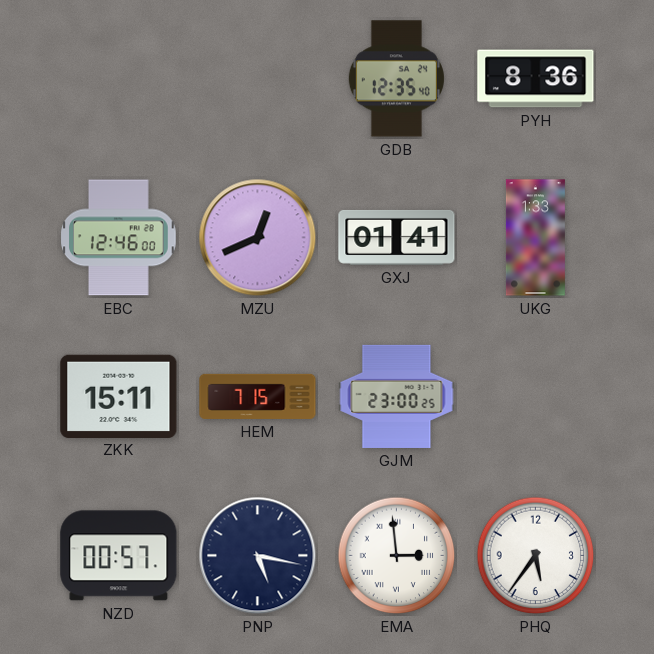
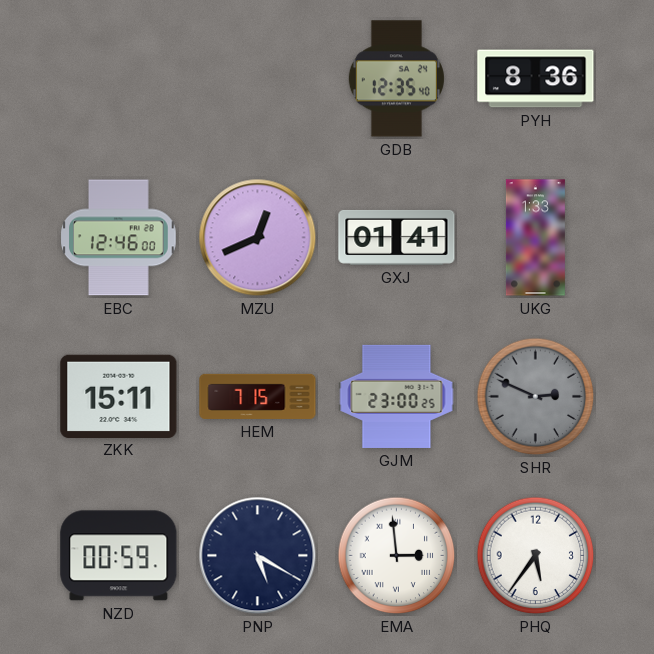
SHR: none -> 2:49
NZD: 00:57 -> 00:59
PNP: 5:17 -> 5:20
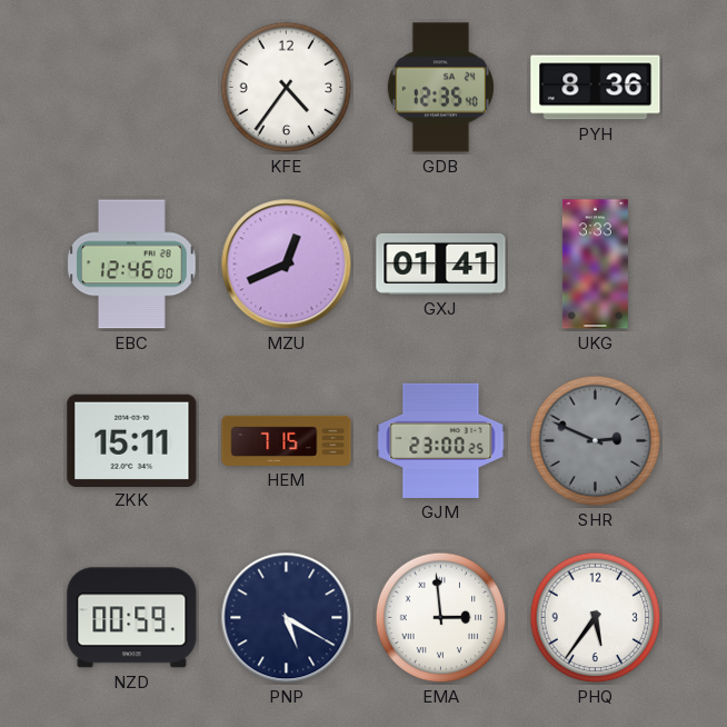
KFE: none -> 4:36
UKG: 1:33 -> 3:33
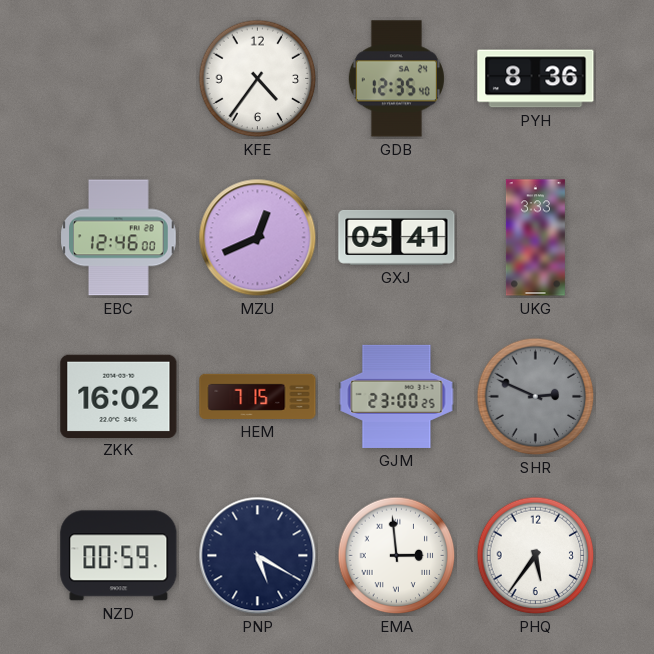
GXJ: 01:41 -> 05:41
ZKK: 15:11 -> 16:02
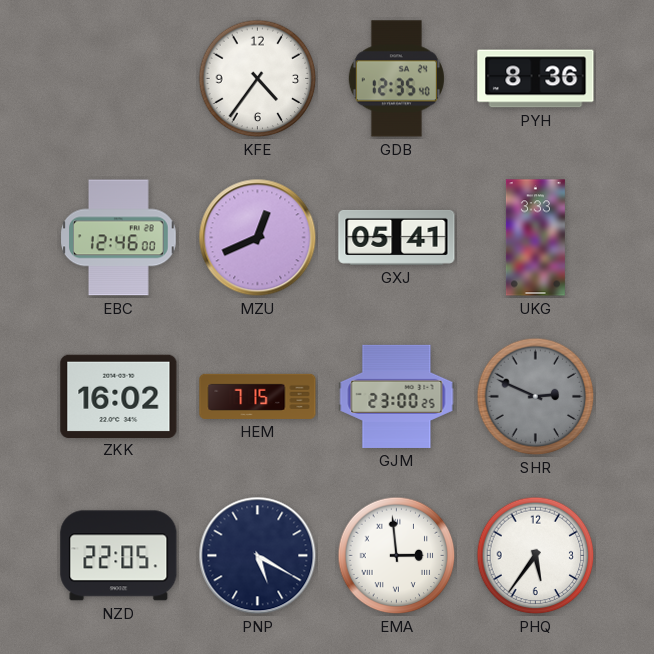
NZD: 00:59 -> 22:05
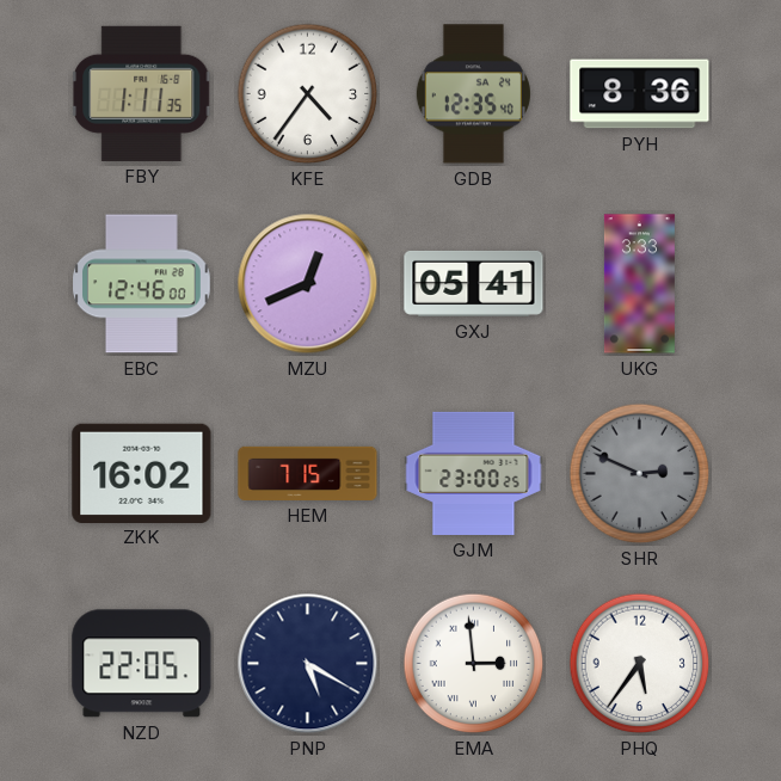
FBY: none -> 1:11
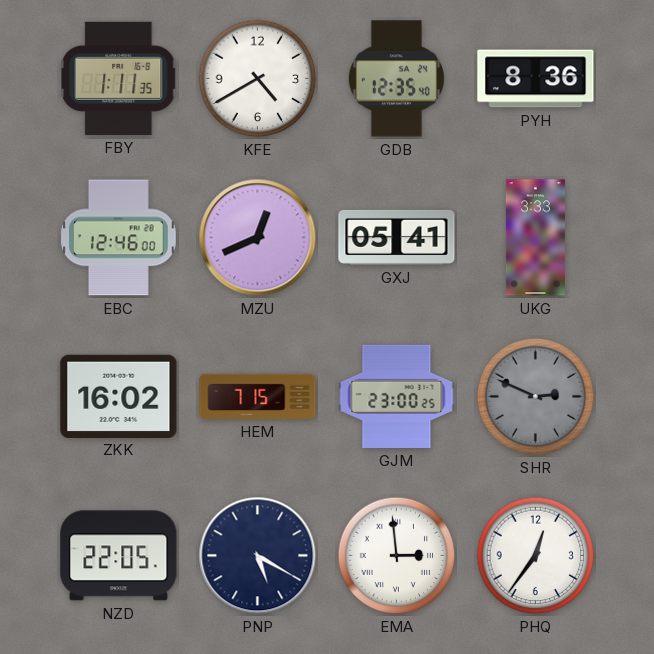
KFE: 4:36 -> 4:40
PHQ: 5:36 -> 12:36
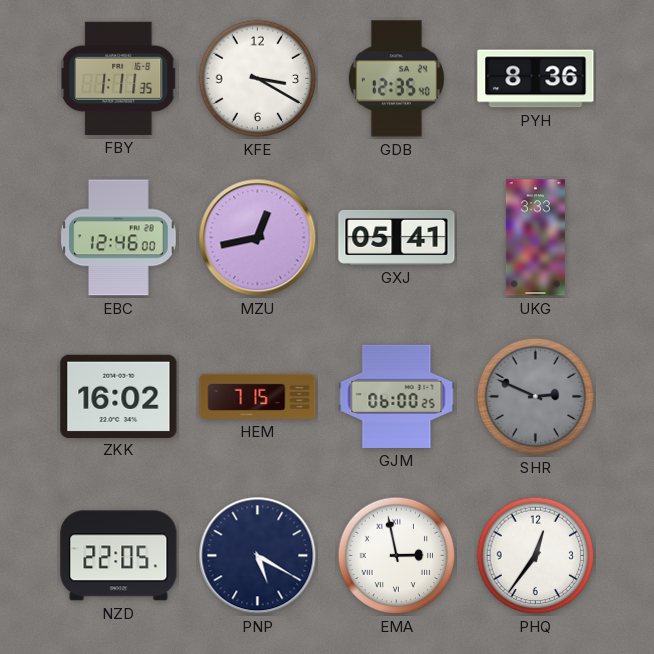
KFE: 4:40 -> 3:20
MZU: 12:41 -> 12:43
GJM: 23:00 -> 06:00
EMA: 2:59 -> 2:58
